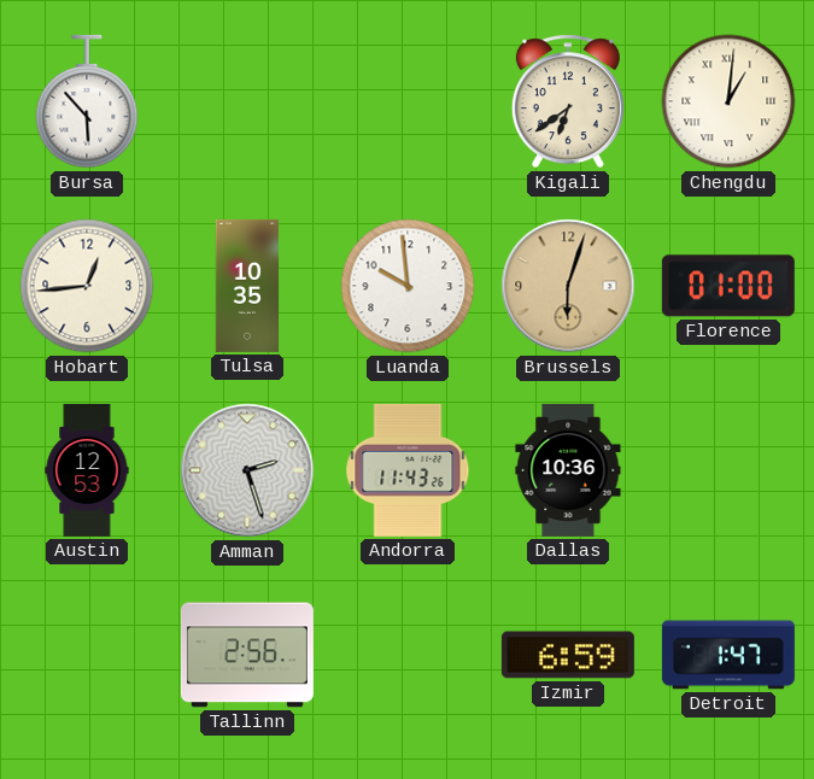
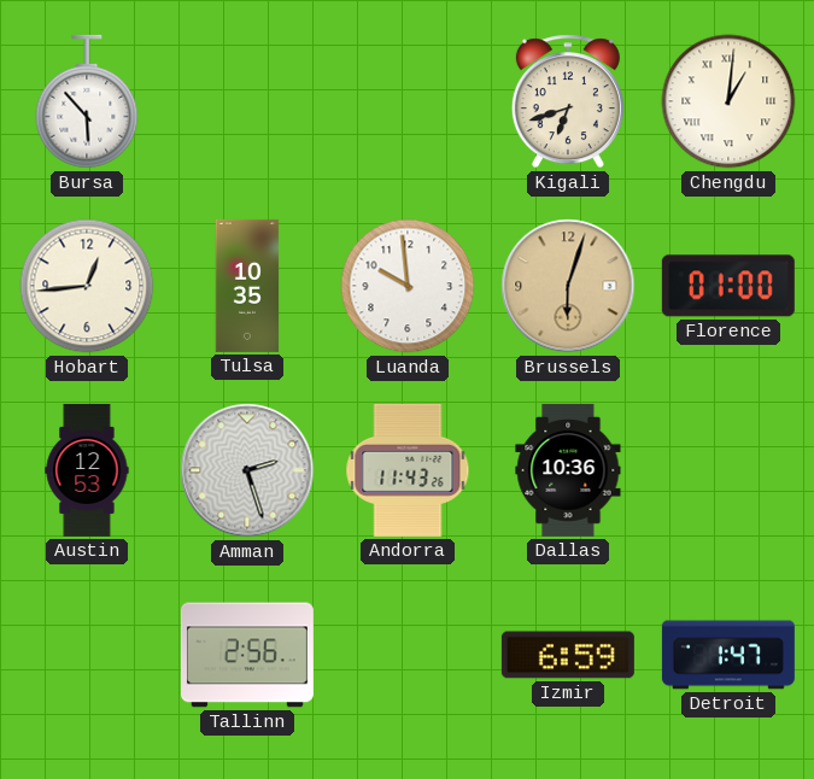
Kigali: 6:39 -> 6:42
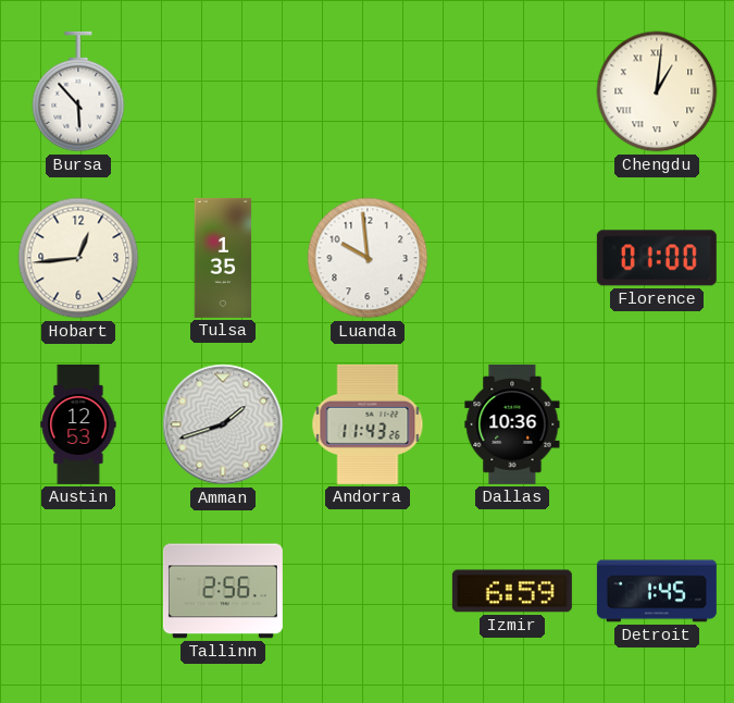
Kigali: 6:42 -> none
Tulsa: 10:35 -> 1:35
Brussels: 6:03 -> none
Amman: 2:27 -> 1:42
Detroit: 1:47 -> 1:45
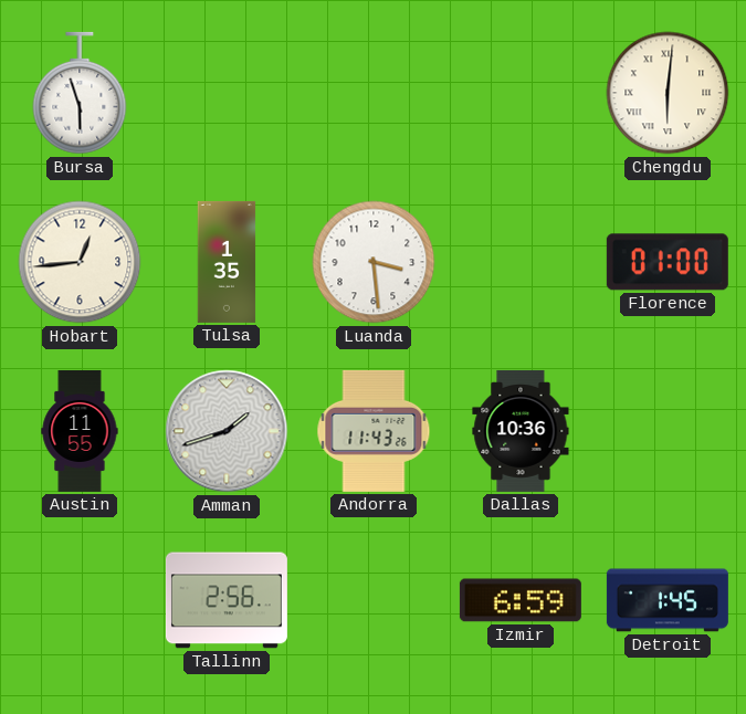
Bursa: 5:53 -> 5:57
Chengdu: 1:01 -> 6:01
Luanda: 9:59 -> 3:29
Austin: 12:53 -> 11:55
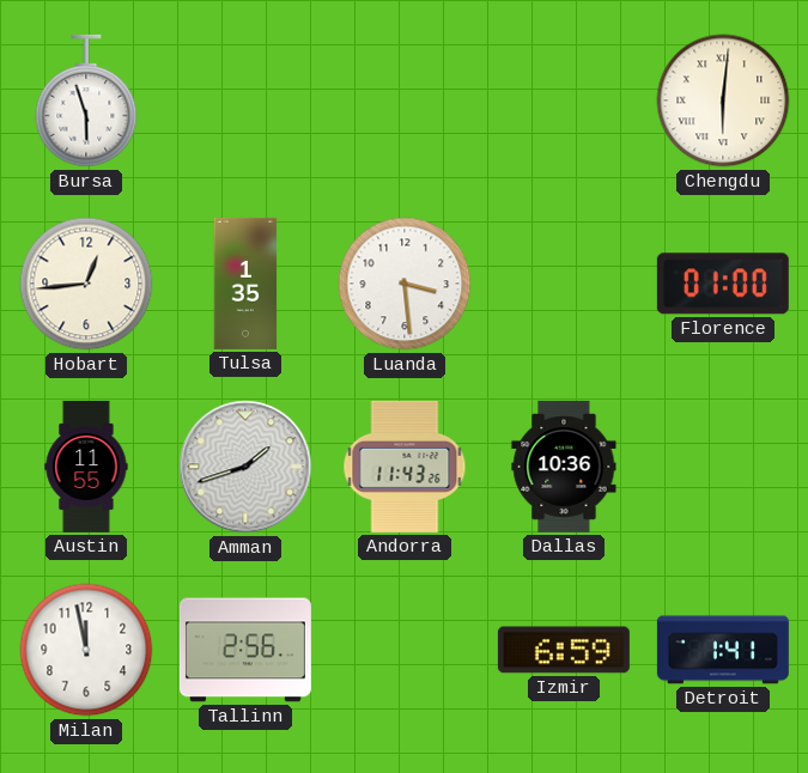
Milan: none -> 11:58
Detroit: 1:45 -> 1:41
